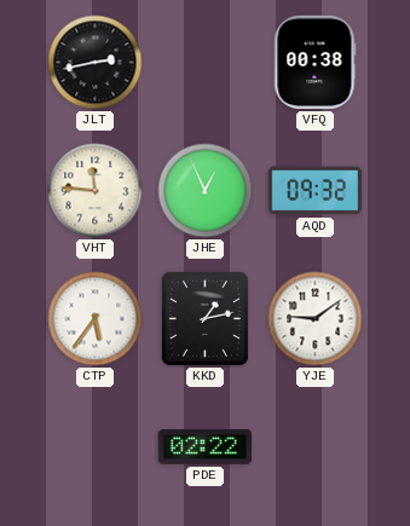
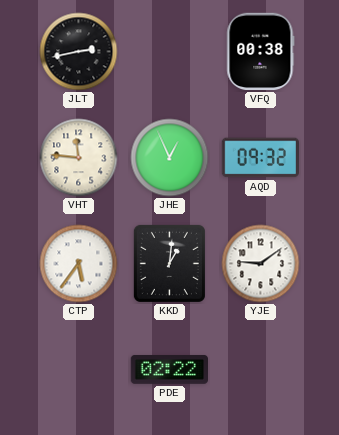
KKD: 1:13 -> 1:01
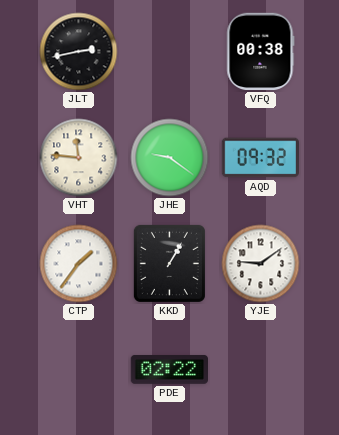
JHE: 12:56 -> 9:21
CTP: 5:36 -> 1:36
KKD: 1:01 -> 1:05
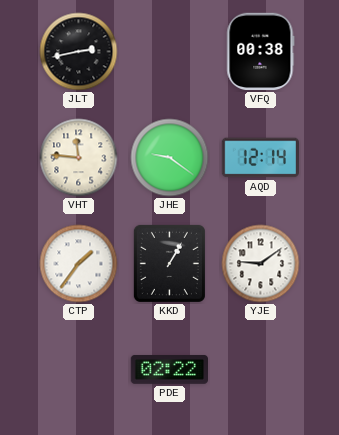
AQD: 09:32 -> 12:14
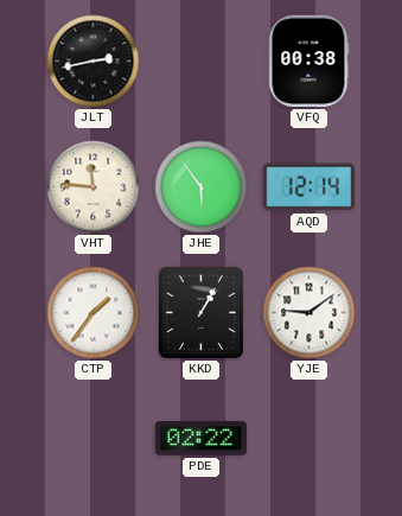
JHE: 9:21 -> 5:54
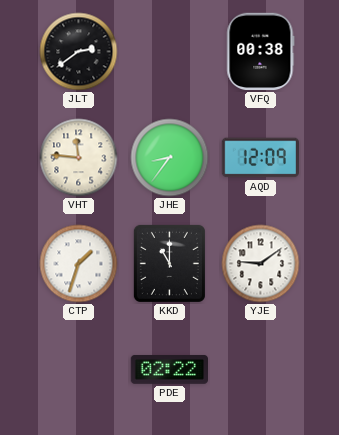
JLT: 2:43 -> 2:39
JHE: 5:54 -> 8:36
AQD: 12:14 -> 12:09
CTP: 1:36 -> 1:33
KKD: 1:05 -> 11:00
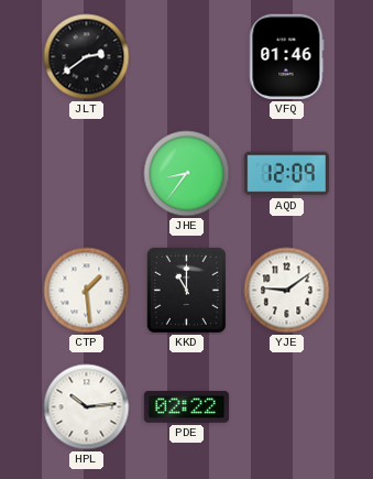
VFQ: 00:38 -> 01:46
VHT: 11:46 -> none
CTP: 1:33 -> 1:29
HPL: none -> 10:14
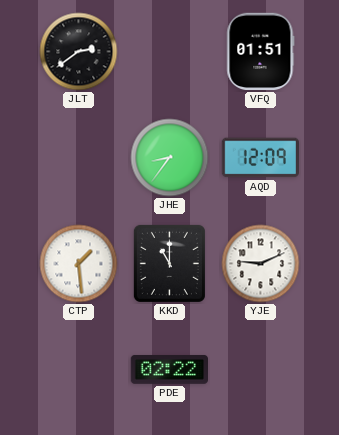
VFQ: 01:46 -> 01:51
YJE: 9:09 -> 9:11
HPL: 10:14 -> none
